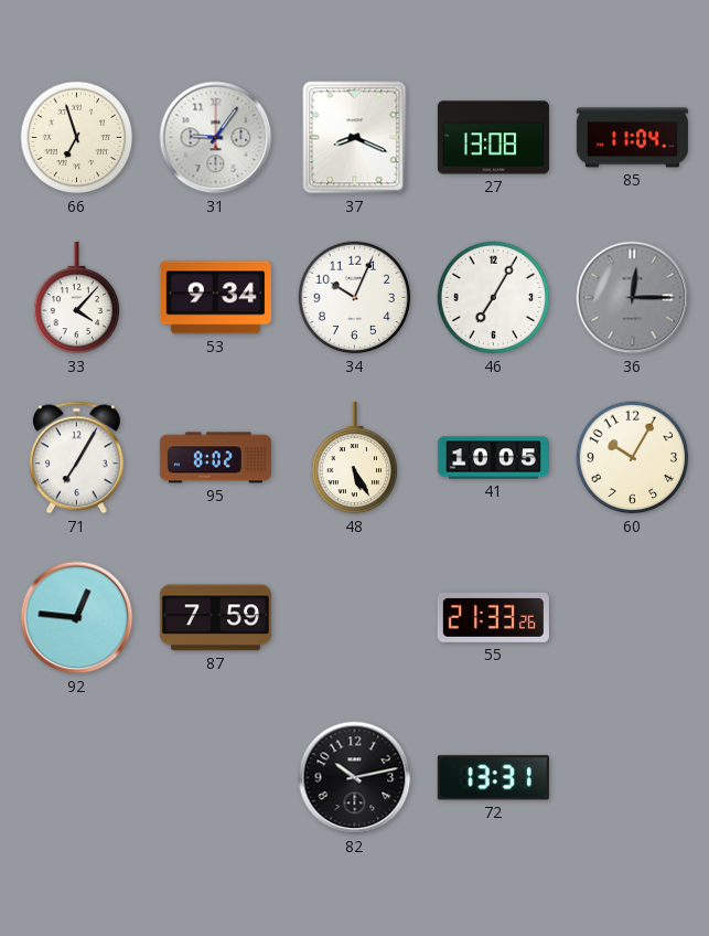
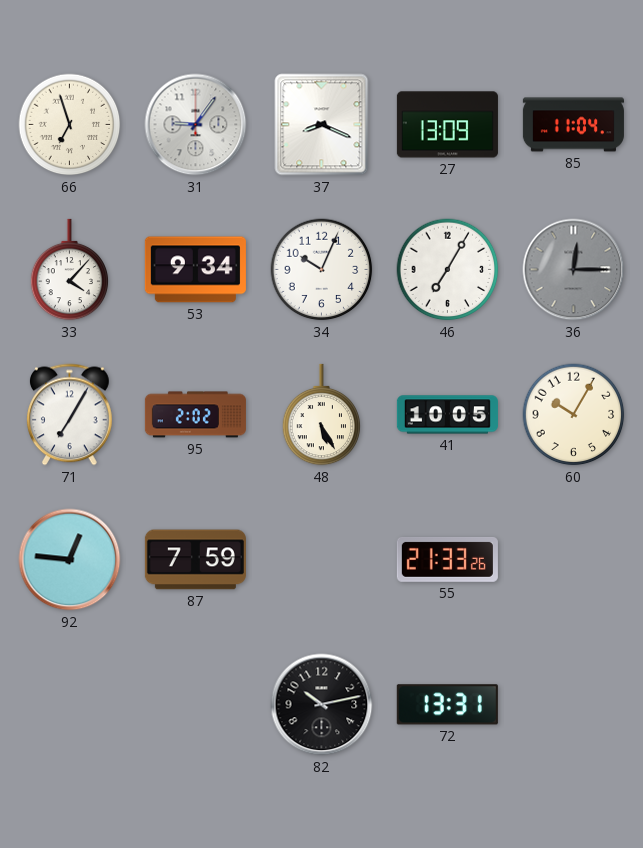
27: 13:08 -> 13:09
95: 8:02 -> 2:02
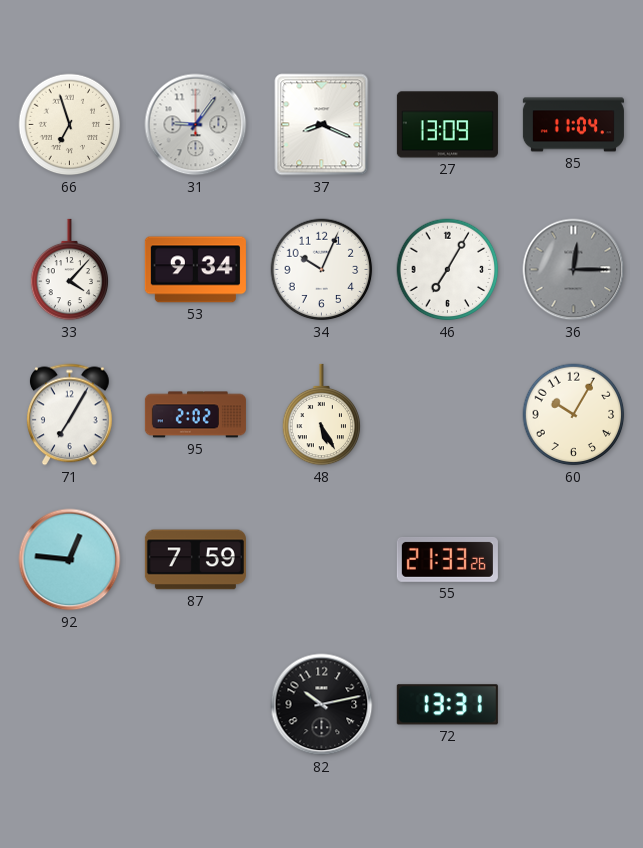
41: 10:05 -> none
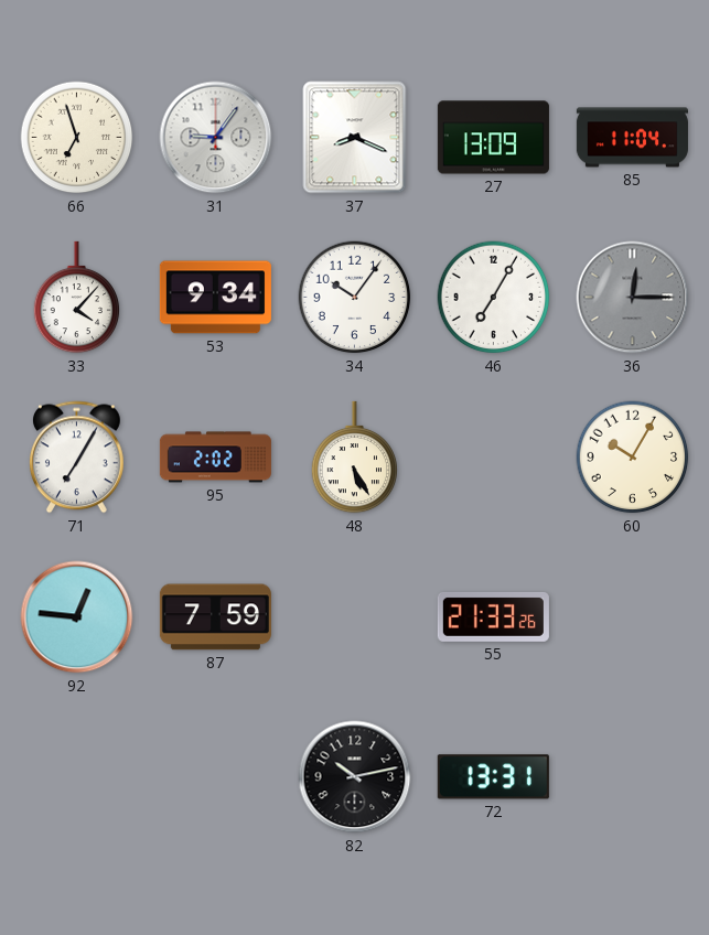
34: 10:04 -> 10:06
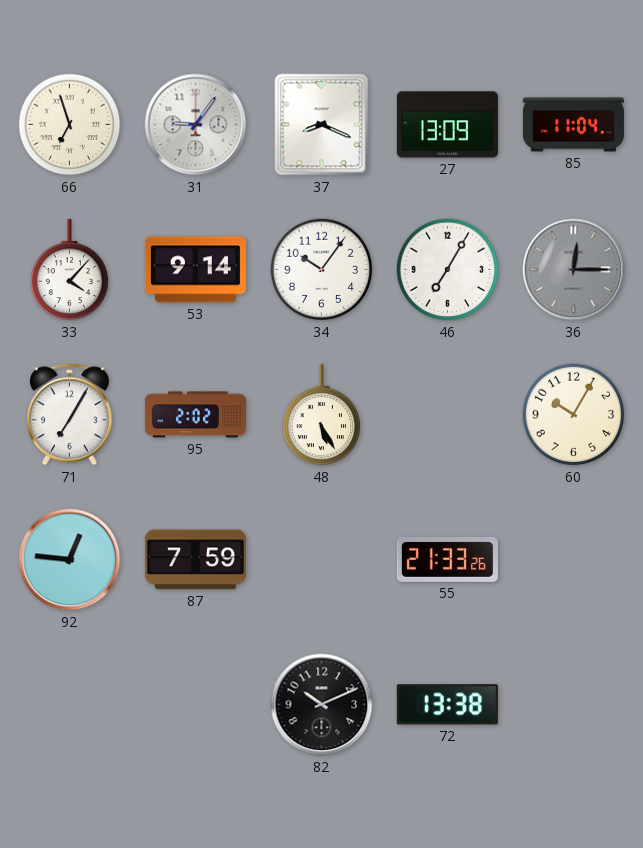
53: 9:34 -> 9:14
82: 10:13 -> 10:11
72: 13:31 -> 13:38
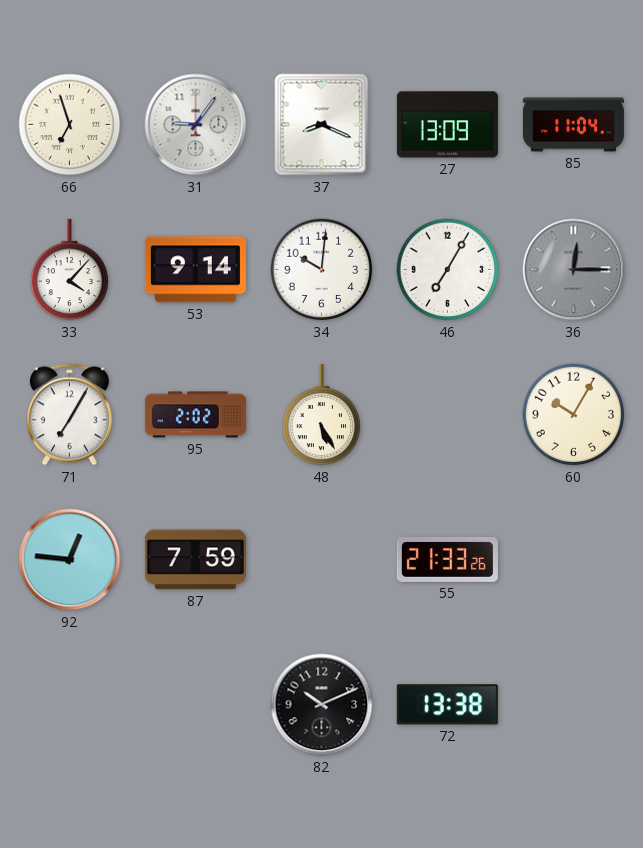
34: 10:06 -> 10:01
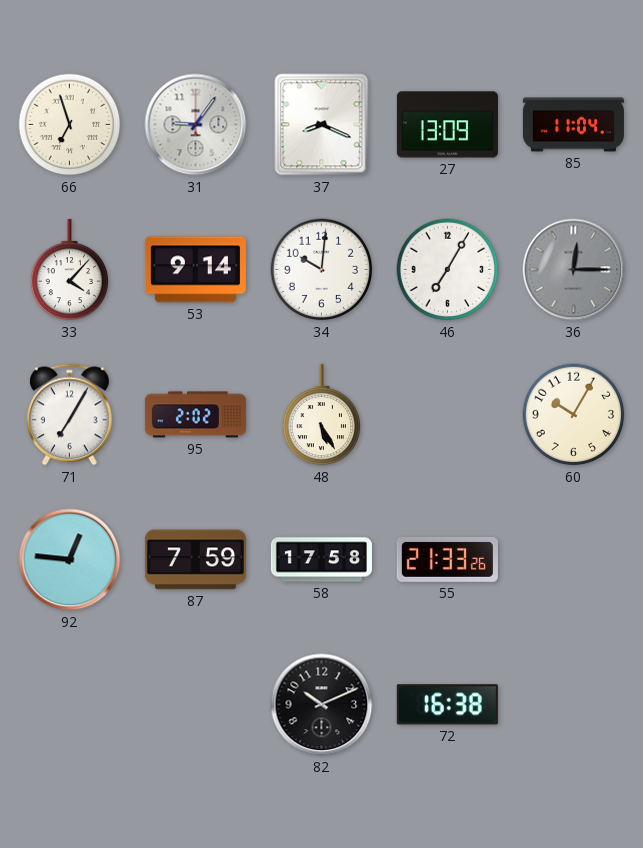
58: none -> 17:58
72: 13:38 -> 16:38
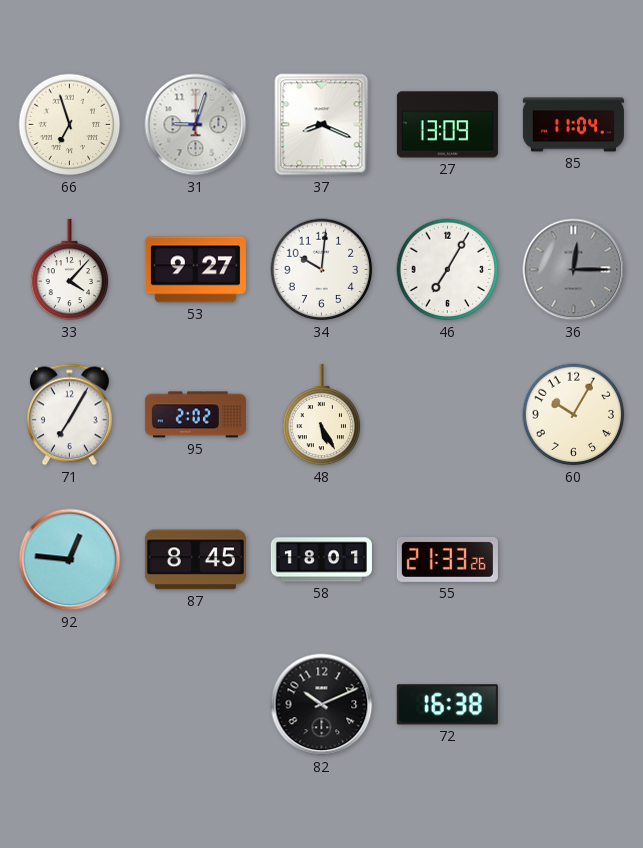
31: 9:06 -> 9:03
53: 9:14 -> 9:27
87: 7:59 -> 8:45
58: 17:58 -> 18:01
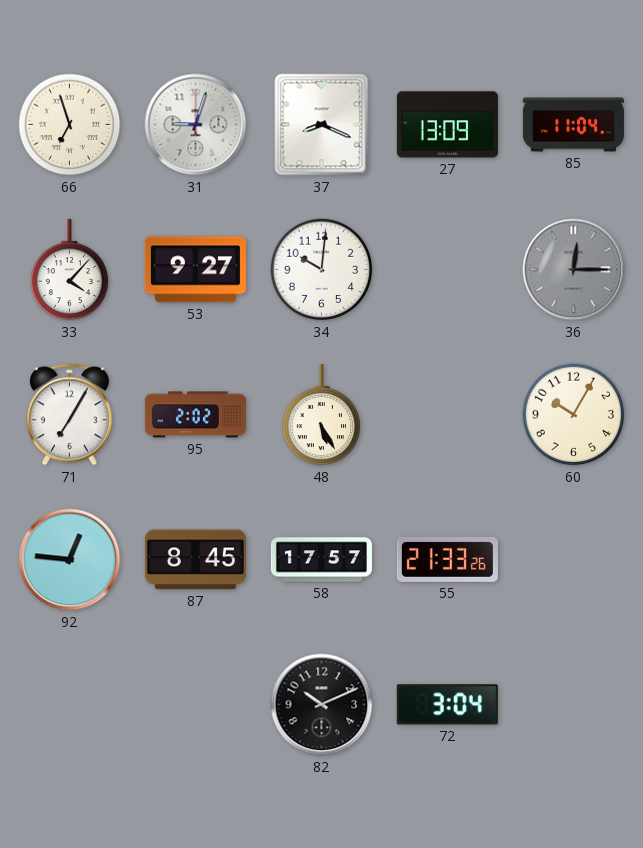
46: 7:05 -> none
58: 18:01 -> 17:57
72: 16:38 -> 3:04
